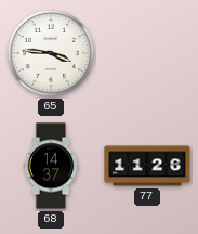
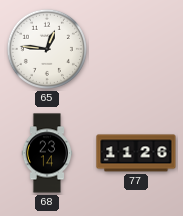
65: 3:46 -> 12:46
68: 14:37 -> 23:14
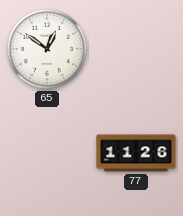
65: 12:46 -> 12:51
68: 23:14 -> none
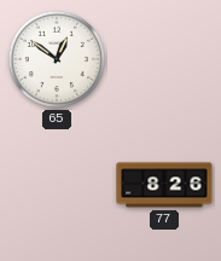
77: 11:26 -> 8:26
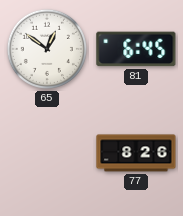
81: none -> 6:45
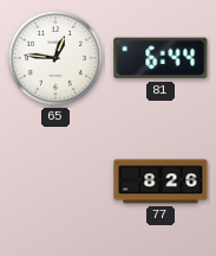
65: 12:51 -> 12:46
81: 6:45 -> 6:44
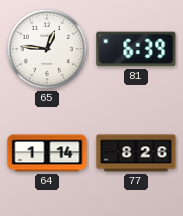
81: 6:44 -> 6:39
64: none -> 1:14
